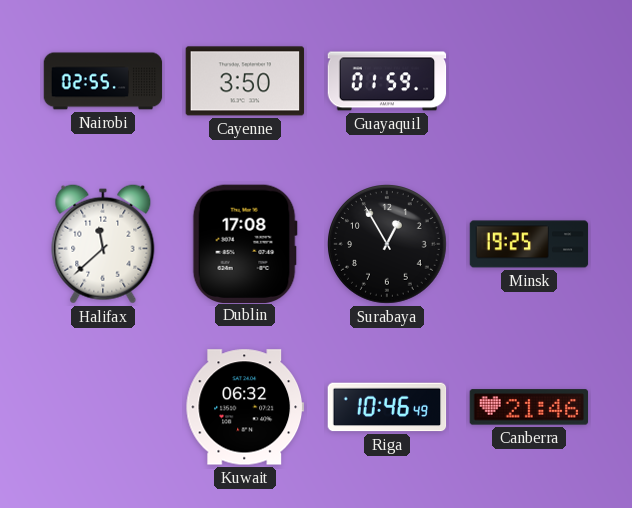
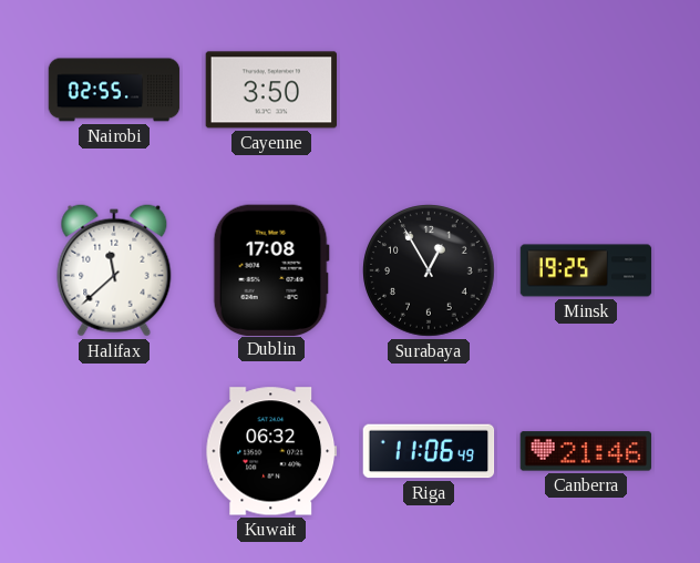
Guayaquil: 01:59 -> none
Riga: 10:46 -> 11:06
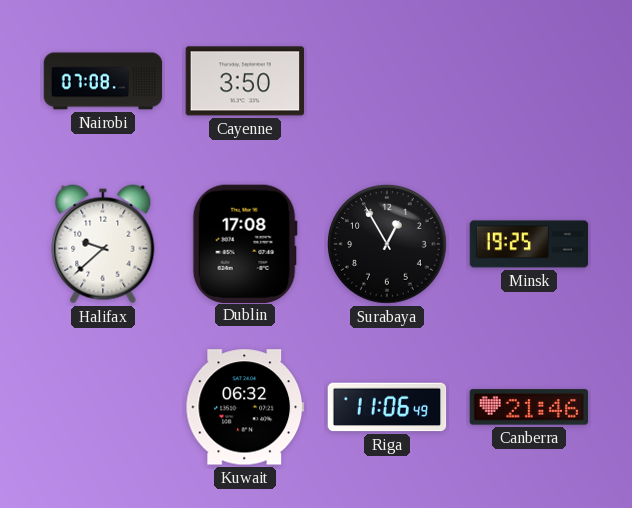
Nairobi: 02:55 -> 07:08
Halifax: 11:38 -> 9:38
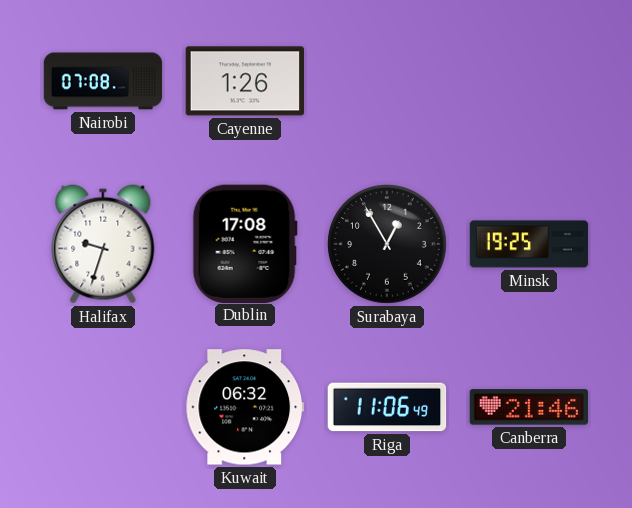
Cayenne: 3:50 -> 1:26
Halifax: 9:38 -> 9:33
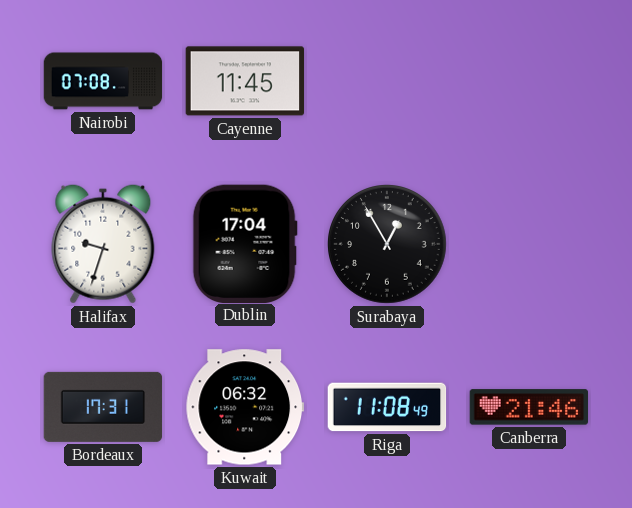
Cayenne: 1:26 -> 11:45
Dublin: 17:08 -> 17:04
Minsk: 19:25 -> none
Bordeaux: none -> 17:31
Riga: 11:06 -> 11:08
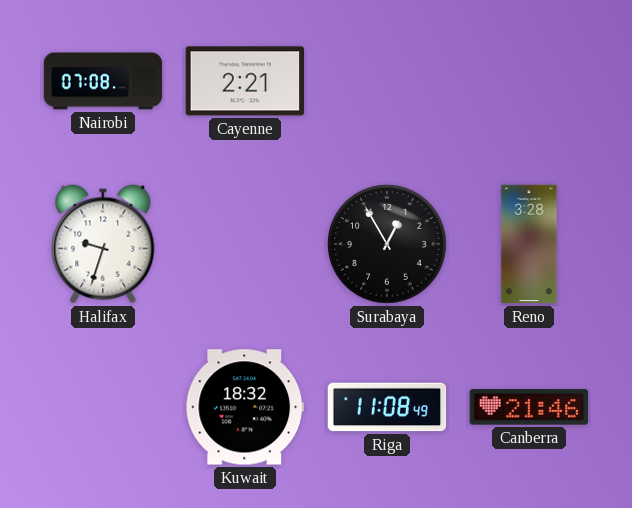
Cayenne: 11:45 -> 2:21
Dublin: 17:04 -> none
Reno: none -> 3:28
Bordeaux: 17:31 -> none
Kuwait: 06:32 -> 18:32
